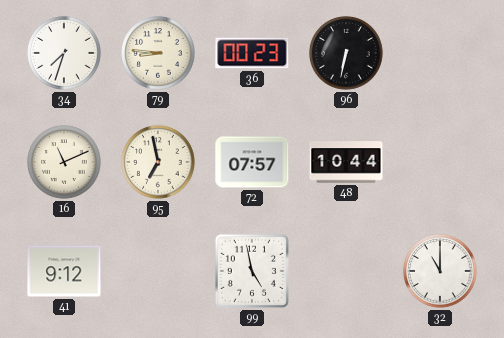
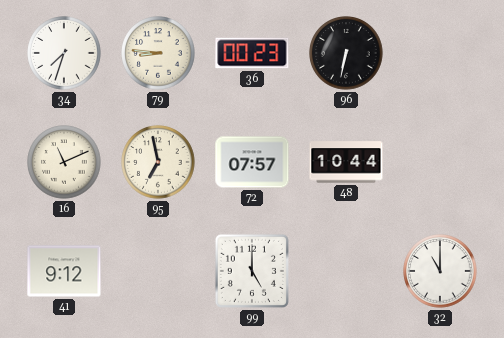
99: 4:58 -> 5:00
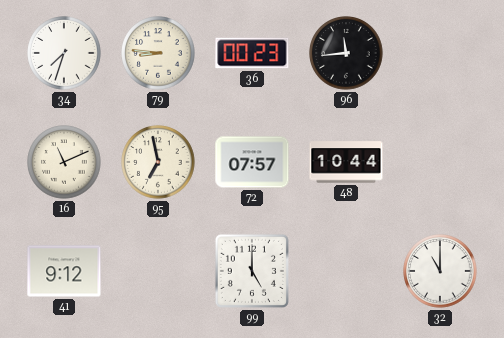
96: 6:32 -> 11:44
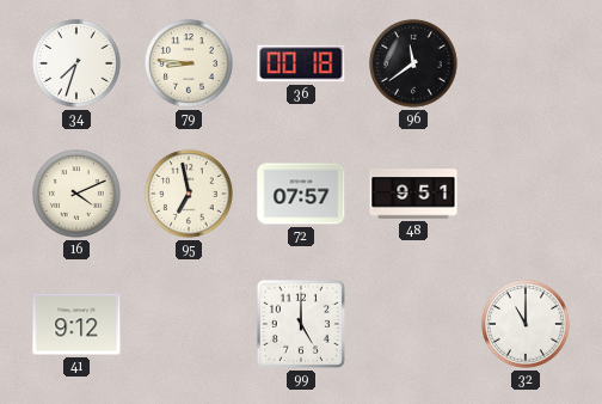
36: 00:23 -> 00:18
96: 11:44 -> 11:39
16: 11:11 -> 4:11
48: 10:44 -> 9:51
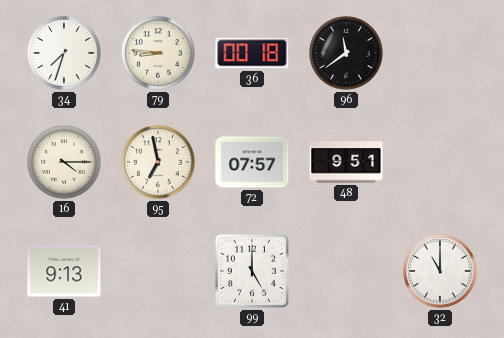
16: 4:11 -> 4:15
41: 9:12 -> 9:13
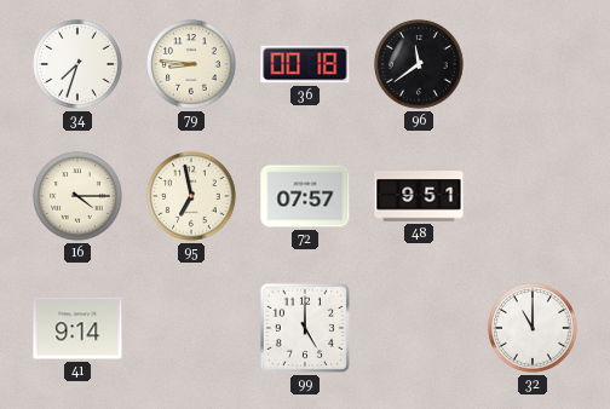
41: 9:13 -> 9:14
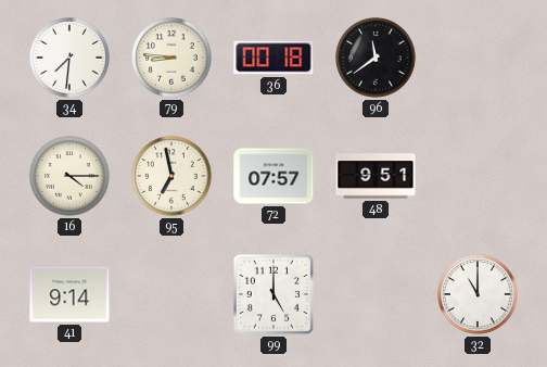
34: 7:33 -> 7:31
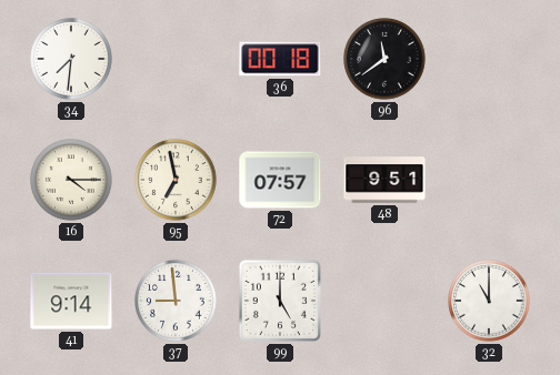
79: 8:46 -> none
37: none -> 8:59
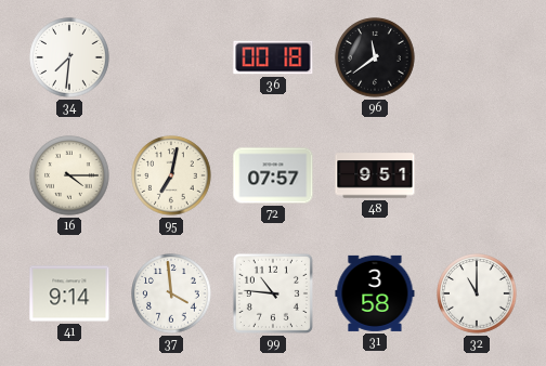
95: 6:58 -> 7:02
37: 8:59 -> 3:59
99: 5:00 -> 10:46
31: none -> 3:58
